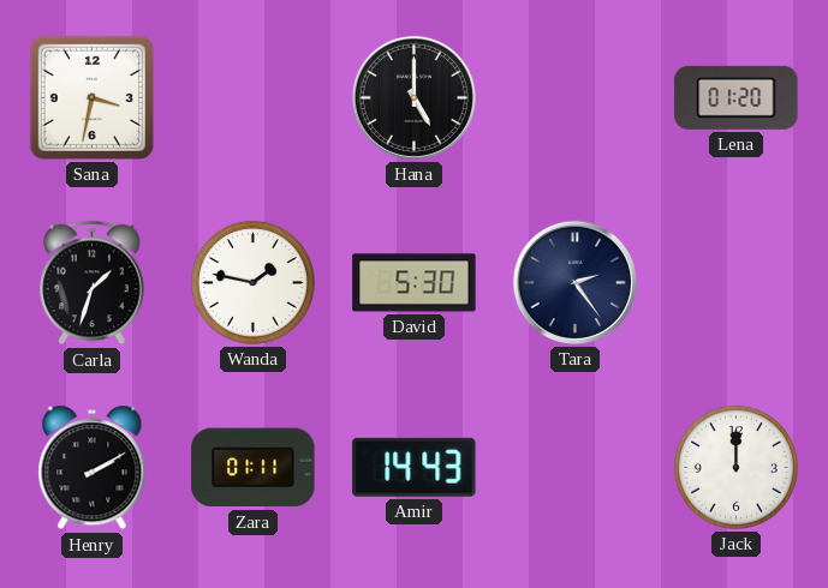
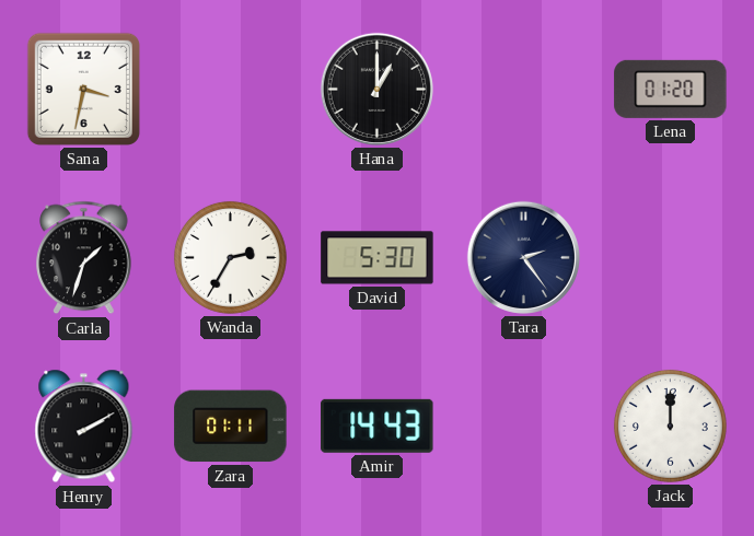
Hana: 5:00 -> 1:00
Wanda: 1:47 -> 2:35
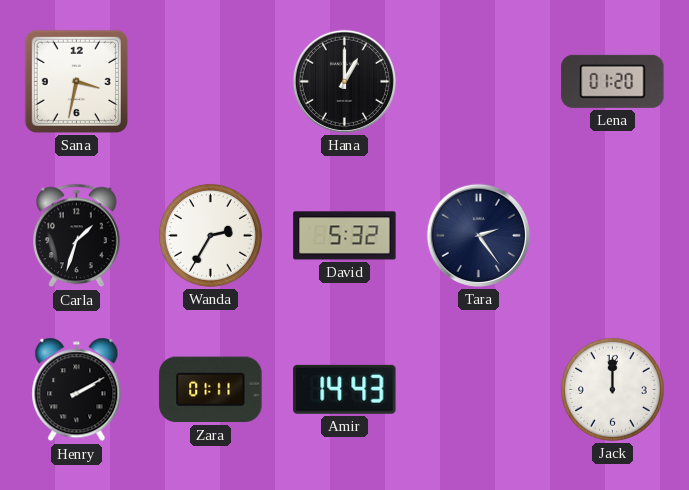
David: 5:30 -> 5:32
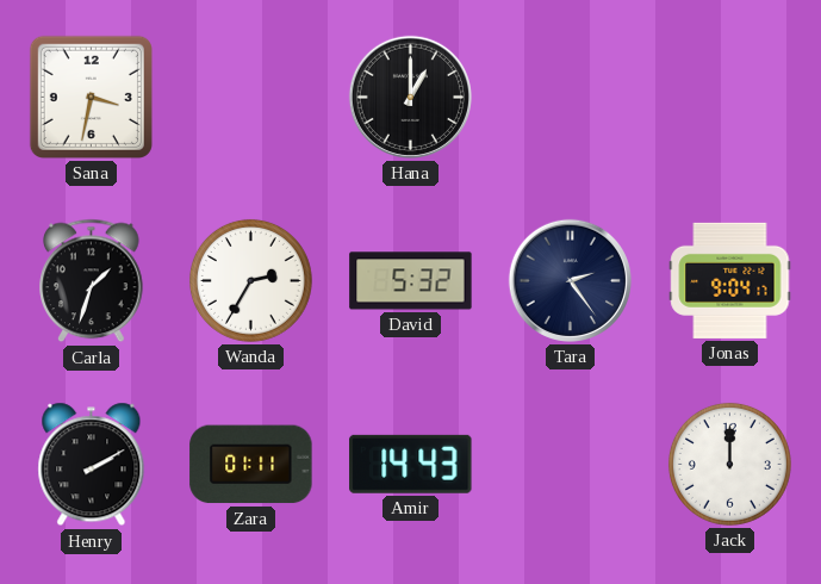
Lena: 01:20 -> none
Jonas: none -> 9:04
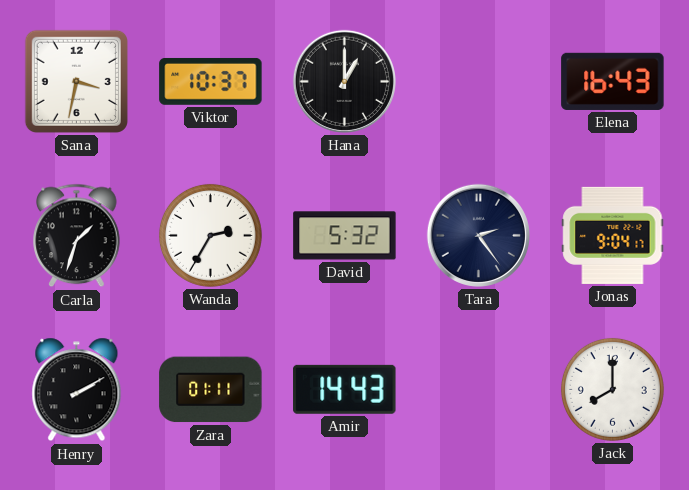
Viktor: none -> 10:37
Elena: none -> 16:43
Jack: 12:00 -> 8:00
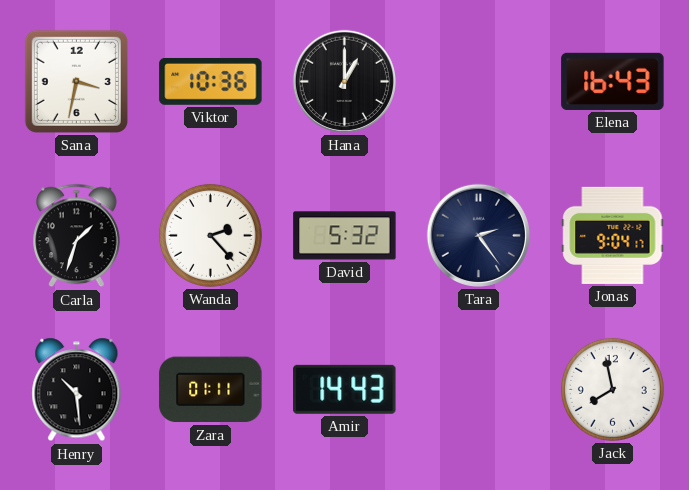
Viktor: 10:37 -> 10:36
Wanda: 2:35 -> 2:23
Henry: 2:10 -> 10:29
Jack: 8:00 -> 7:58
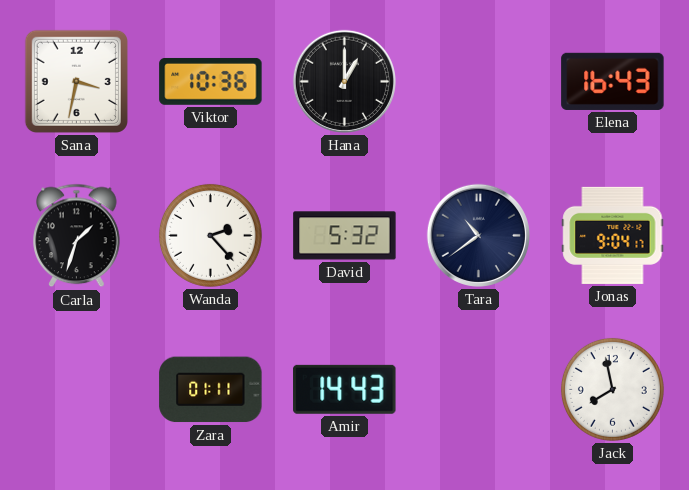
Tara: 2:24 -> 10:39
Henry: 10:29 -> none
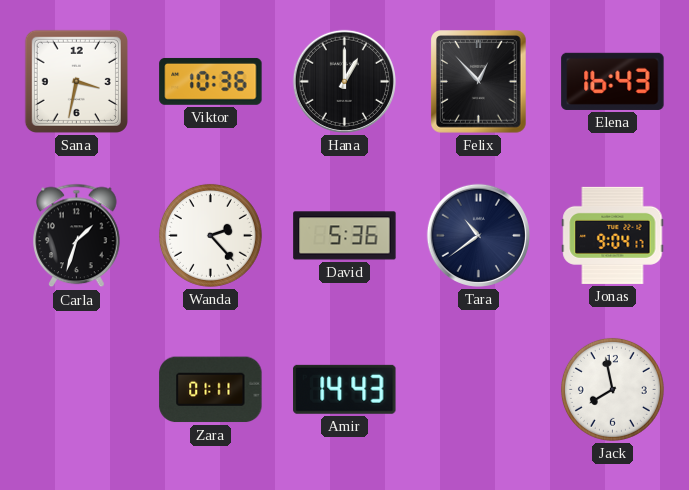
Felix: none -> 12:53
David: 5:32 -> 5:36
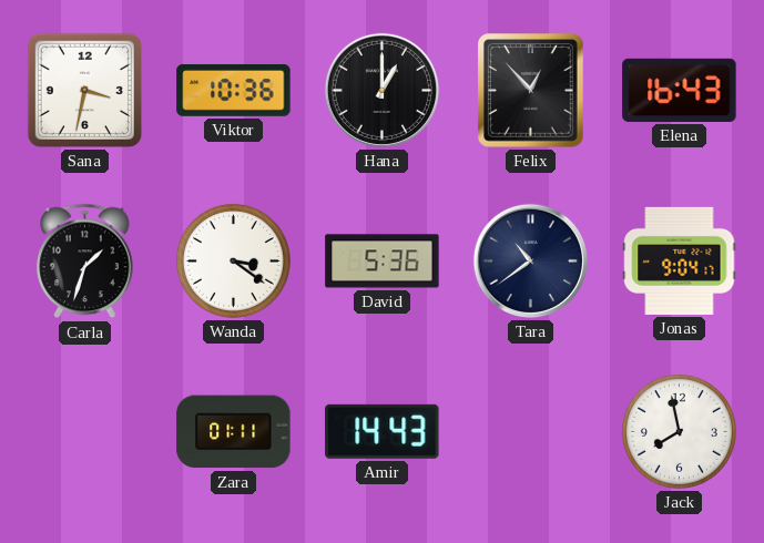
Wanda: 2:23 -> 3:21
